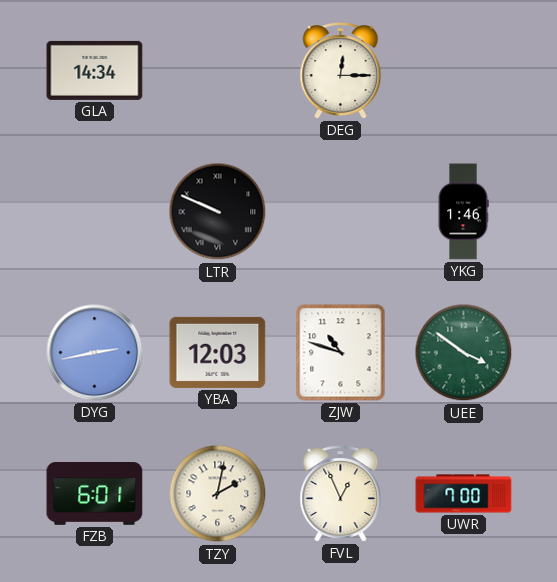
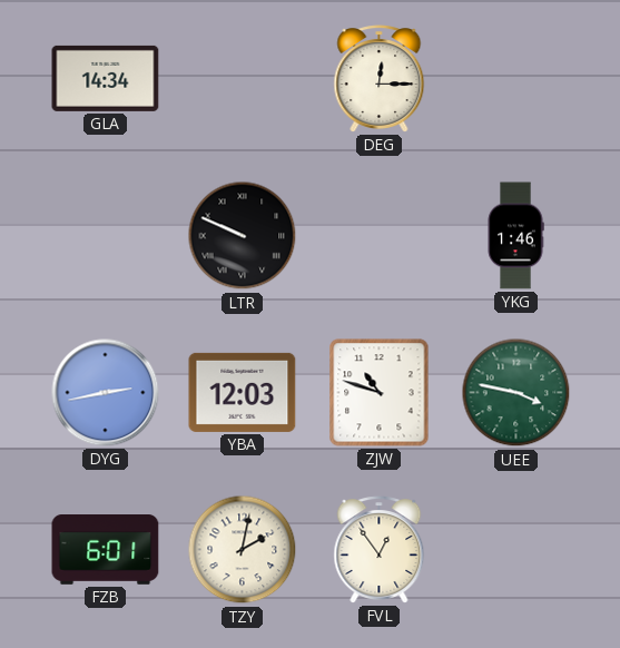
UEE: 3:51 -> 3:47
FVL: 12:56 -> 12:54
UWR: 7:00 -> none
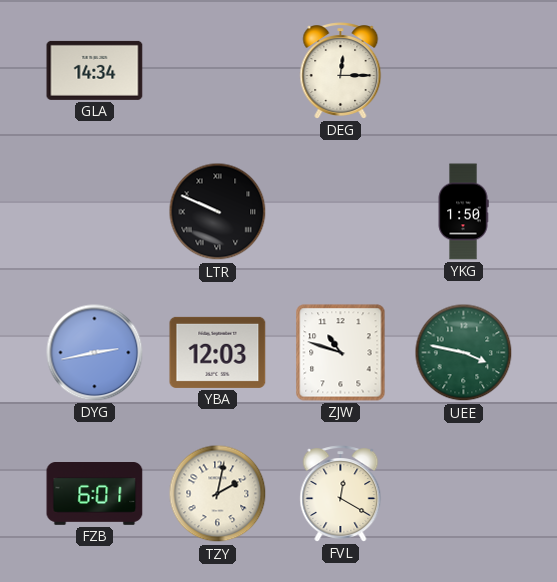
YKG: 1:46 -> 1:50
FVL: 12:54 -> 12:20
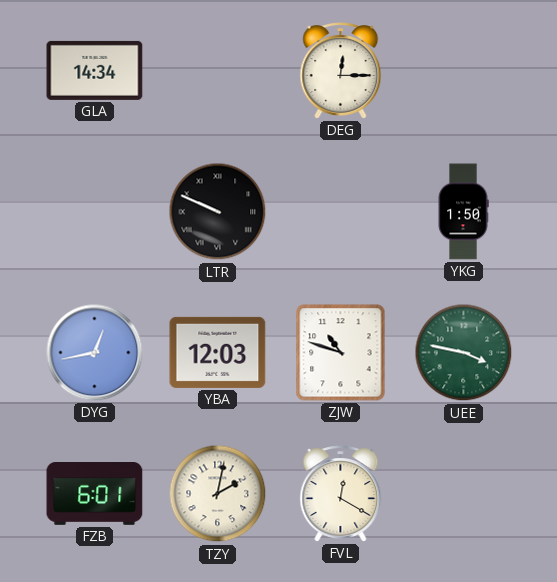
DYG: 2:43 -> 12:43
